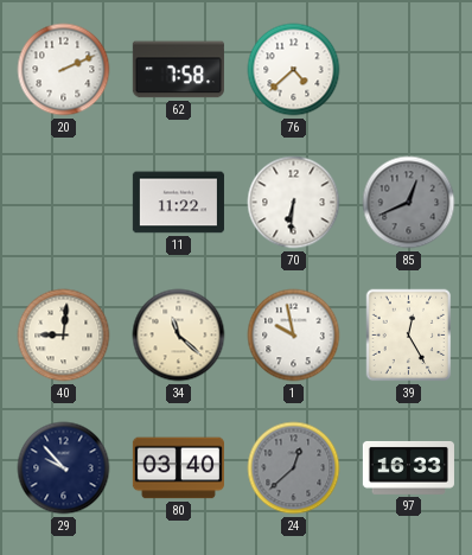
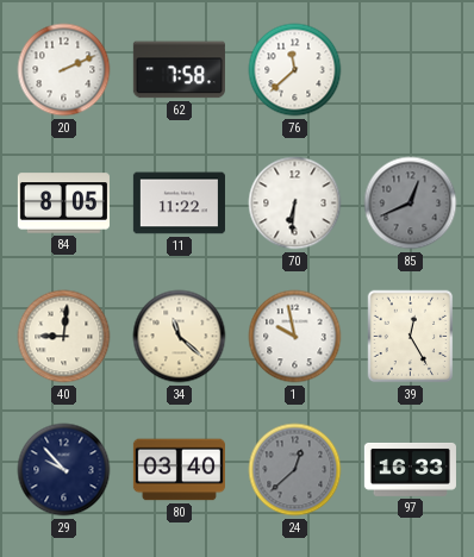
76: 4:38 -> 11:38
84: none -> 8:05
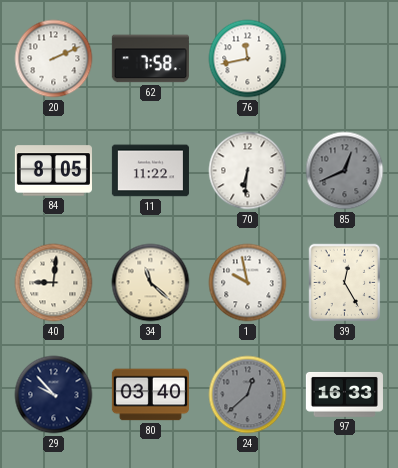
76: 11:38 -> 11:43
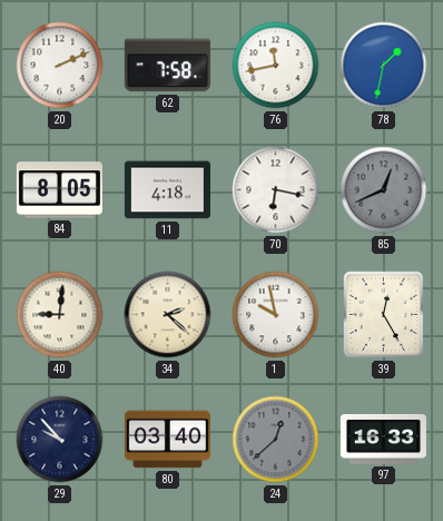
78: none -> 1:32
11: 11:22 -> 4:18
70: 6:31 -> 6:17
34: 11:22 -> 2:22
